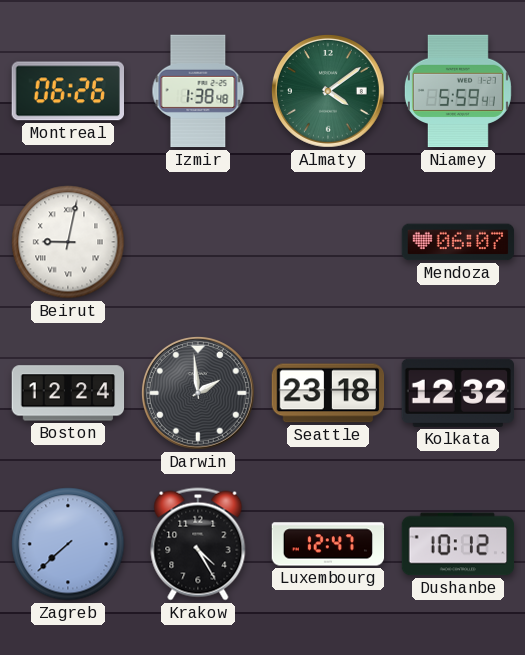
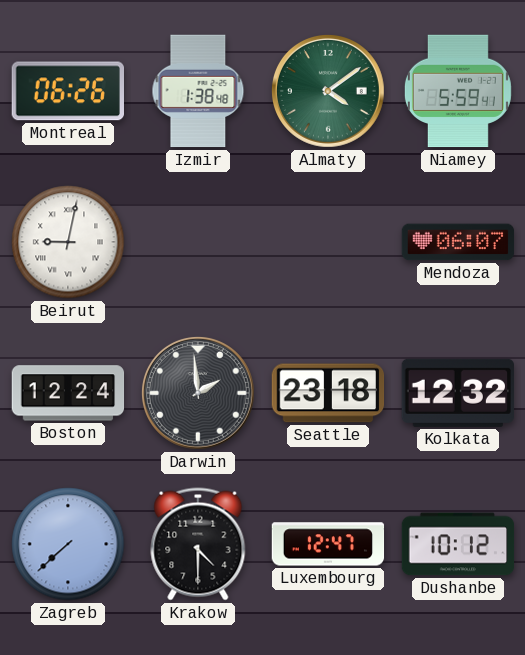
Krakow: 4:25 -> 4:30
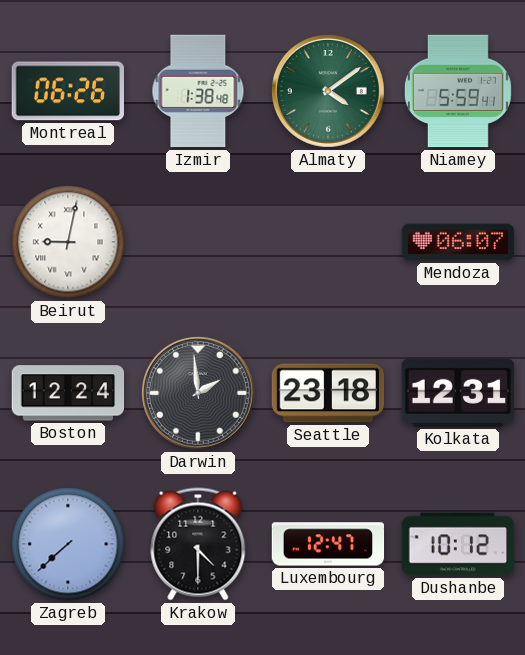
Kolkata: 12:32 -> 12:31
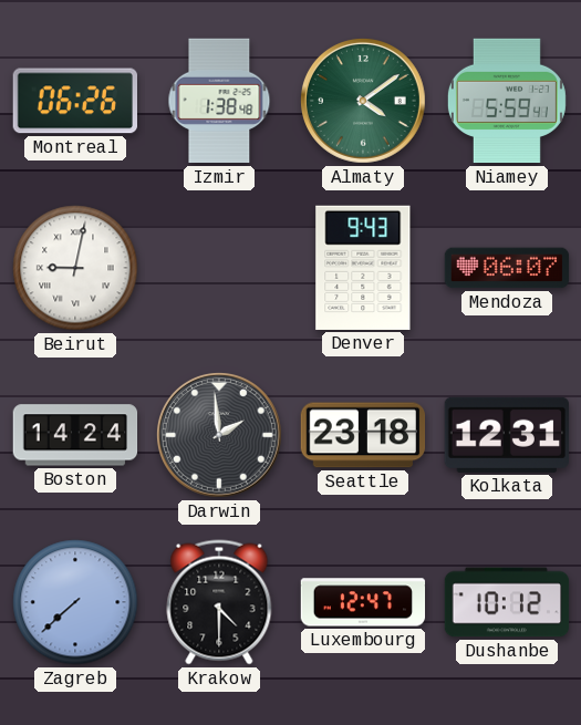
Denver: none -> 9:43
Boston: 12:24 -> 14:24
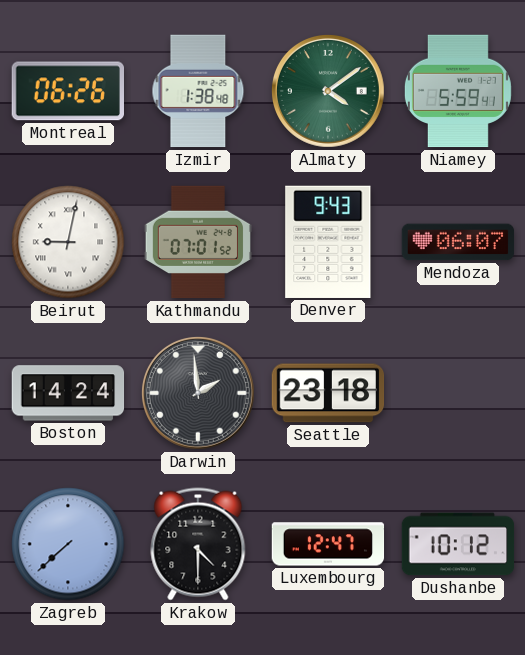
Kathmandu: none -> 07:01
Kolkata: 12:31 -> none
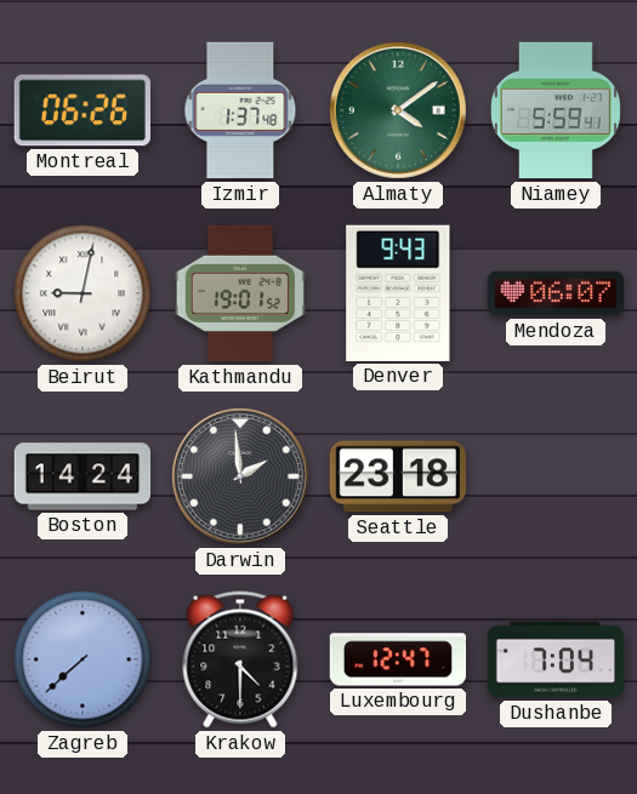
Izmir: 1:38 -> 1:37
Kathmandu: 07:01 -> 19:01
Dushanbe: 10:12 -> 7:04
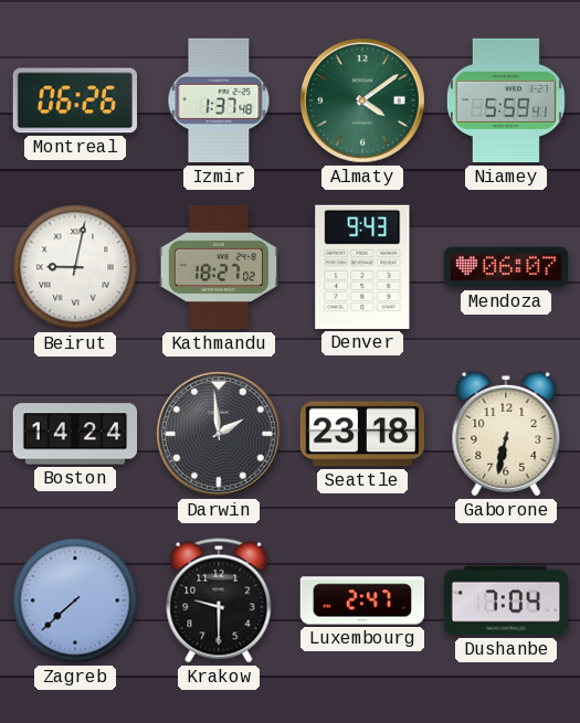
Kathmandu: 19:01 -> 18:27
Gaborone: none -> 6:32
Krakow: 4:30 -> 9:30
Luxembourg: 12:47 -> 2:47
